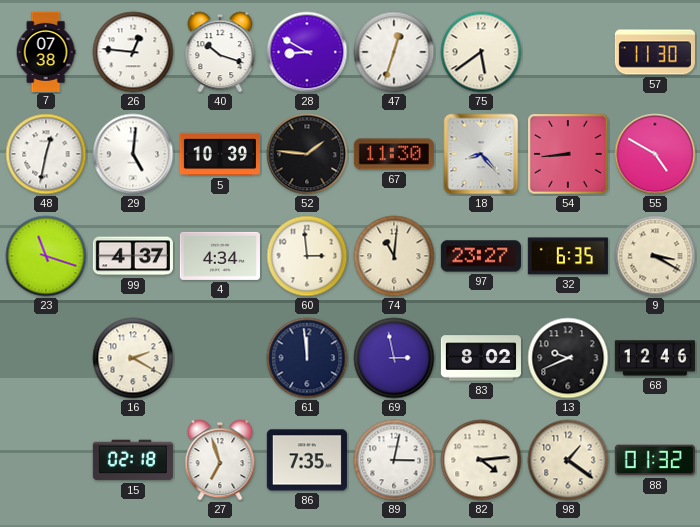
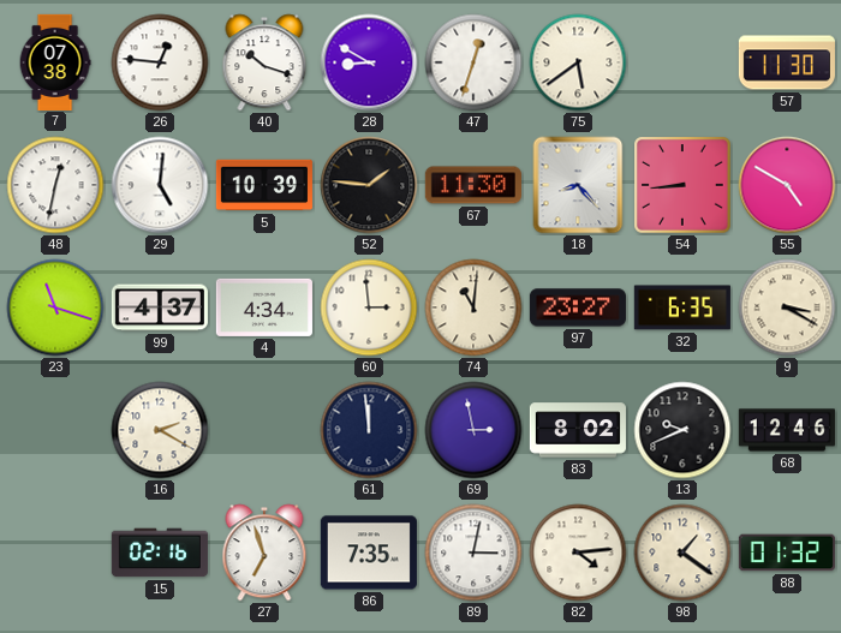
15: 02:18 -> 02:16
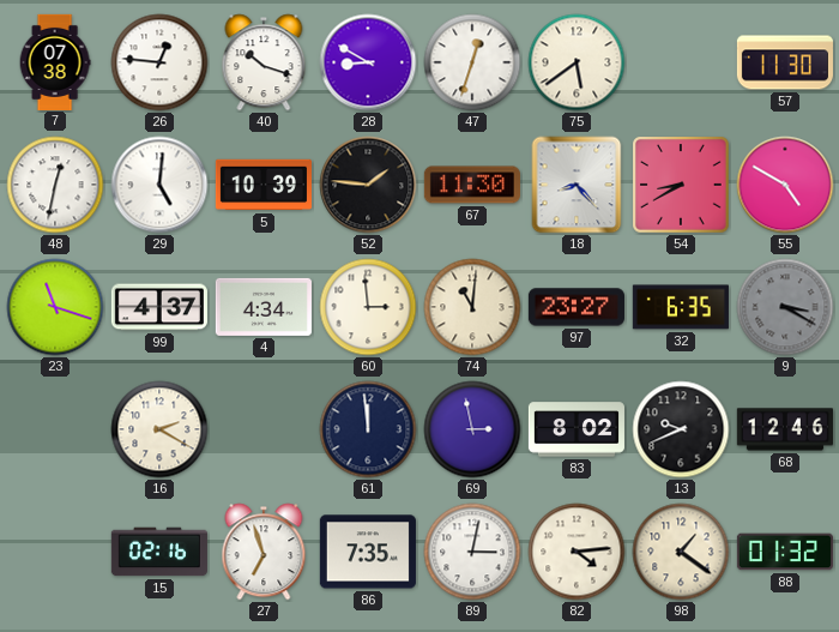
54: 8:44 -> 8:40
9 dial: cream -> grey
